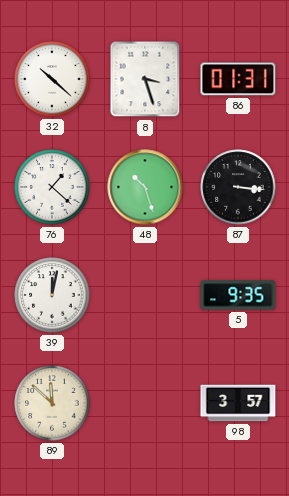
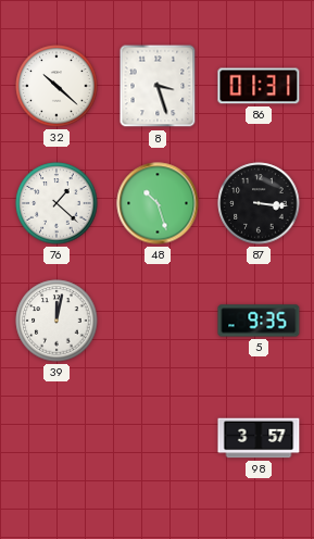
89: 11:52 -> none
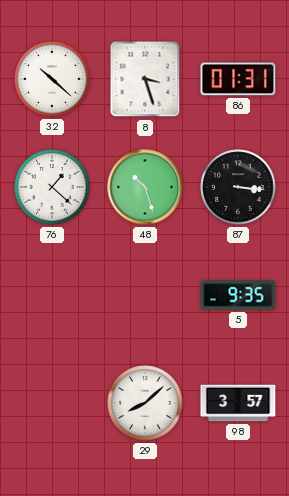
39: 12:02 -> none
29: none -> 8:08
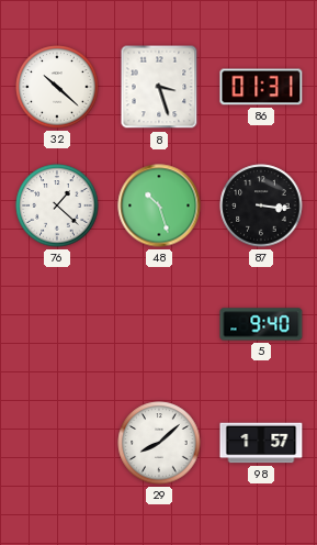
5: 9:35 -> 9:40
98: 3:57 -> 1:57
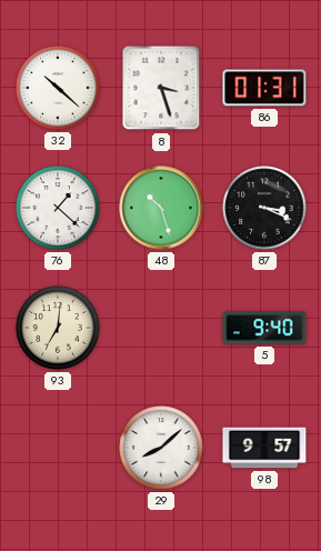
87: 3:16 -> 3:19
93: none -> 7:01
98: 1:57 -> 9:57
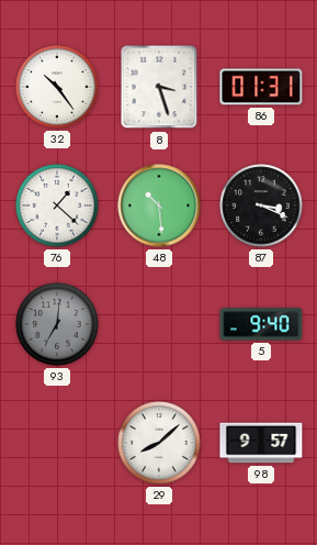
32: 10:22 -> 10:24
48: 10:27 -> 10:29
93 dial: cream -> grey
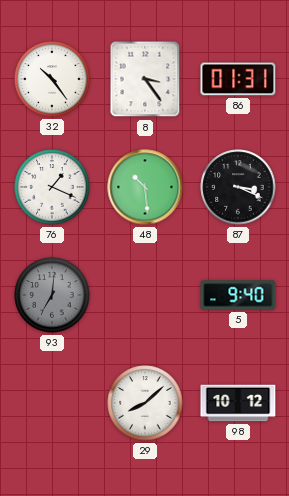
8: 3:27 -> 3:24
76: 1:22 -> 1:19
98: 9:57 -> 10:12
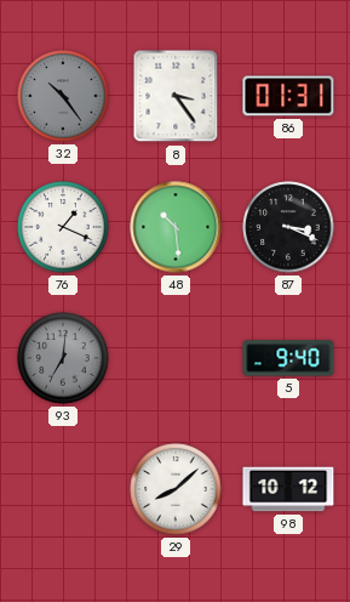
32 dial: white -> grey
